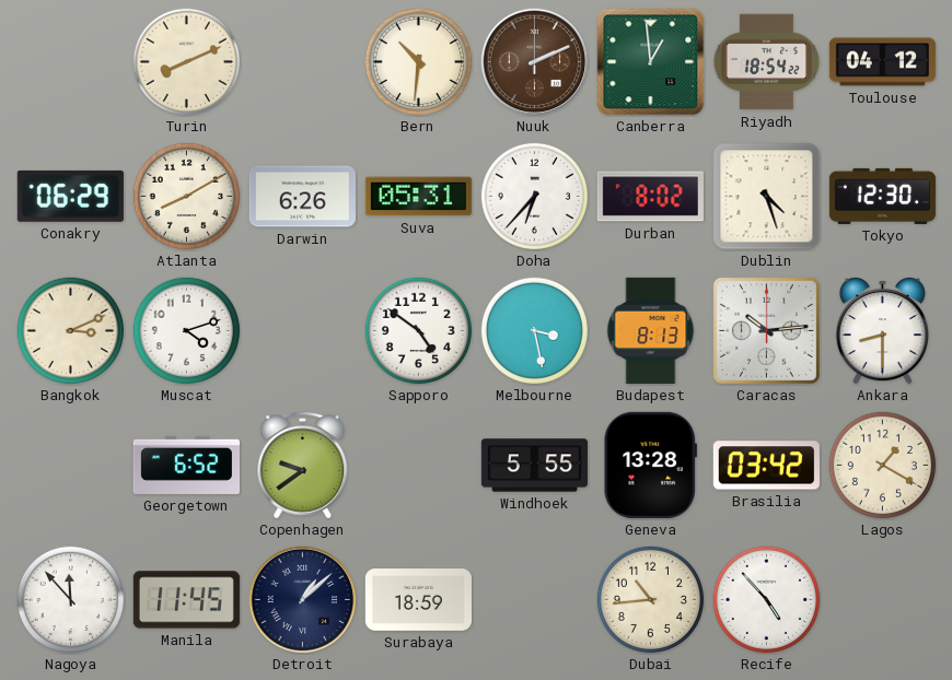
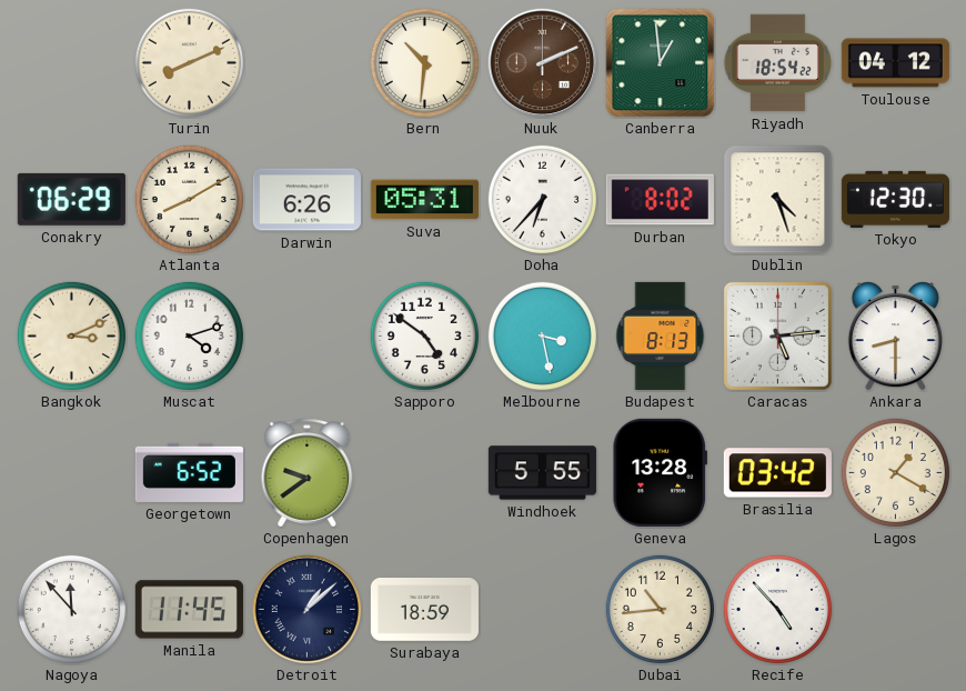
Caracas: 10:14 -> 5:14
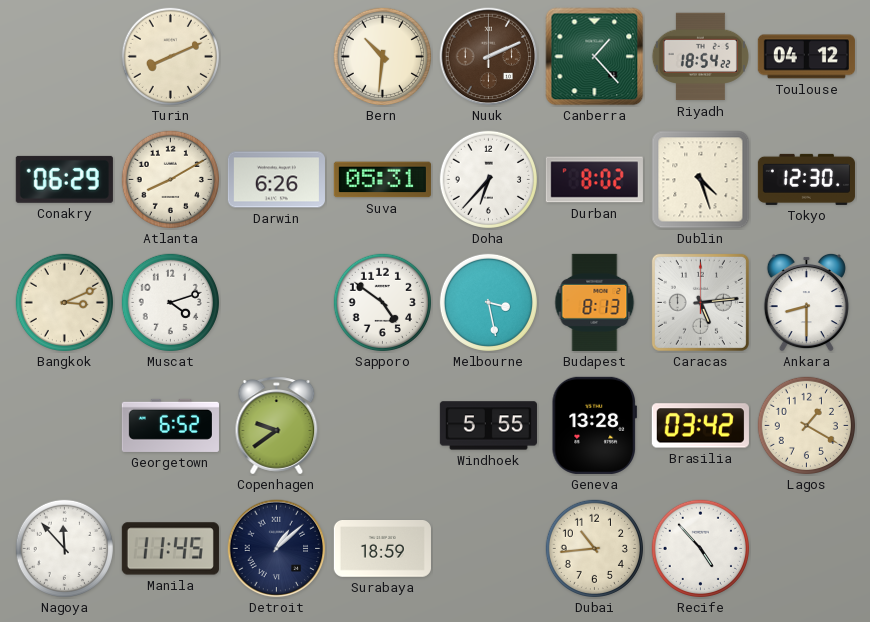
Canberra: 12:59 -> 1:23
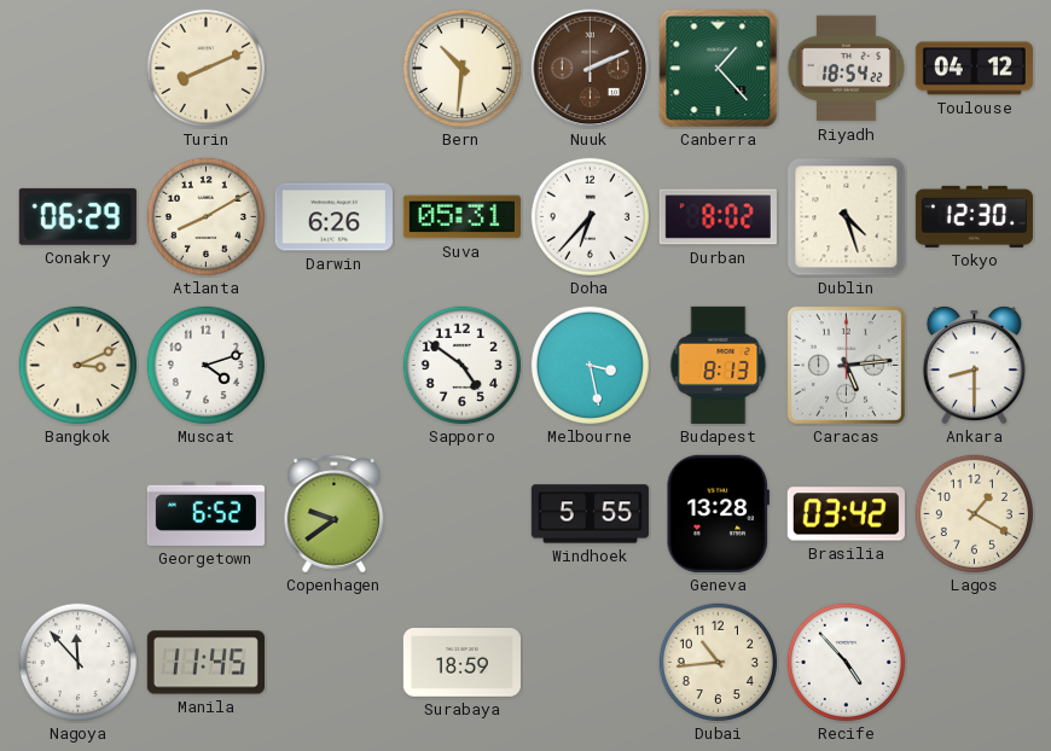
Detroit: 1:08 -> none
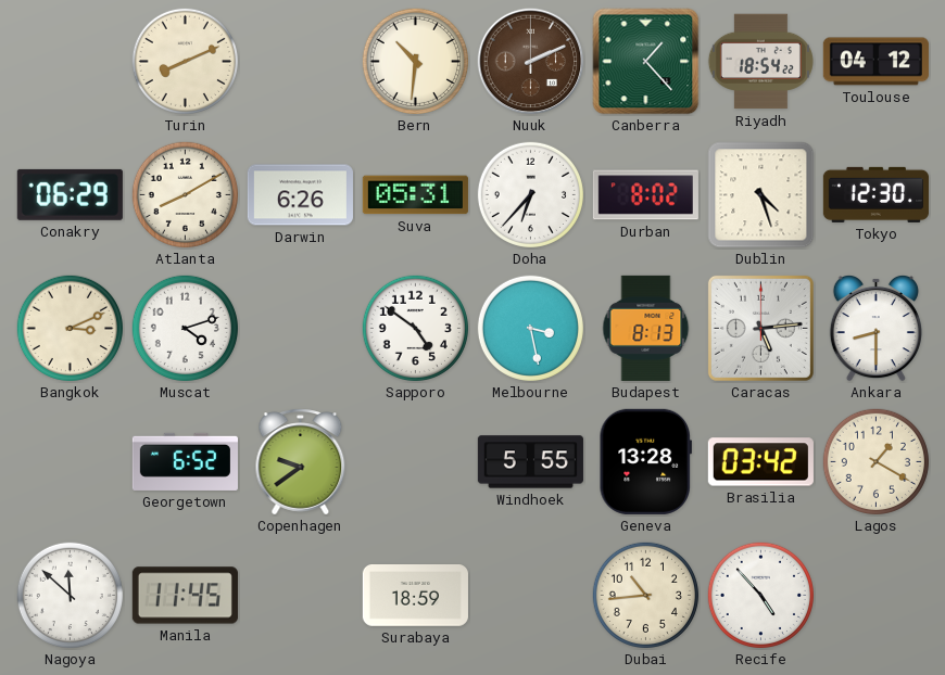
Nagoya: 11:53 -> 11:52
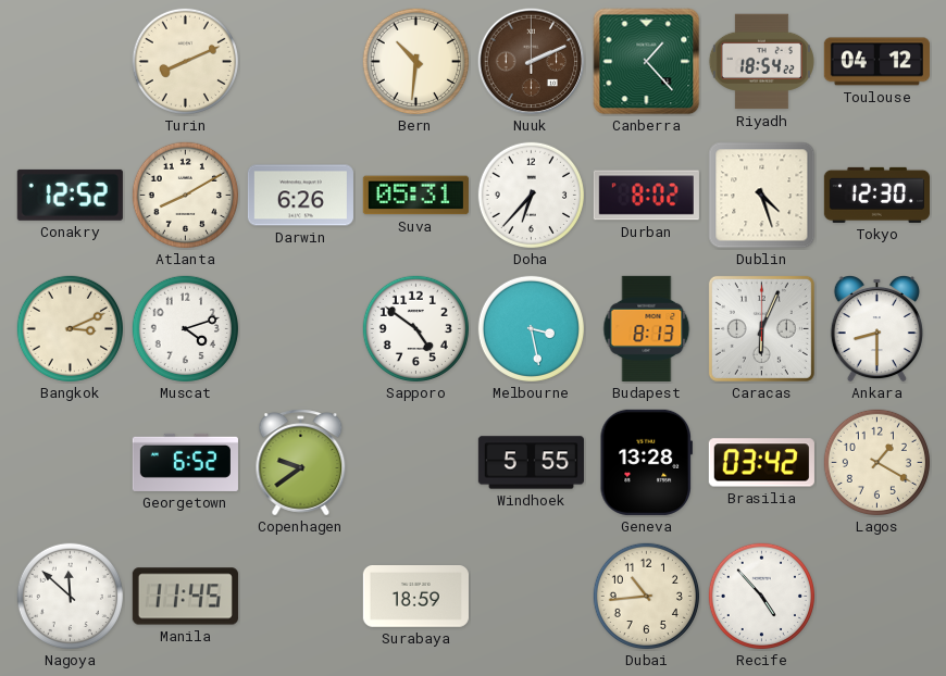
Conakry: 06:29 -> 12:52
Caracas: 5:14 -> 6:04
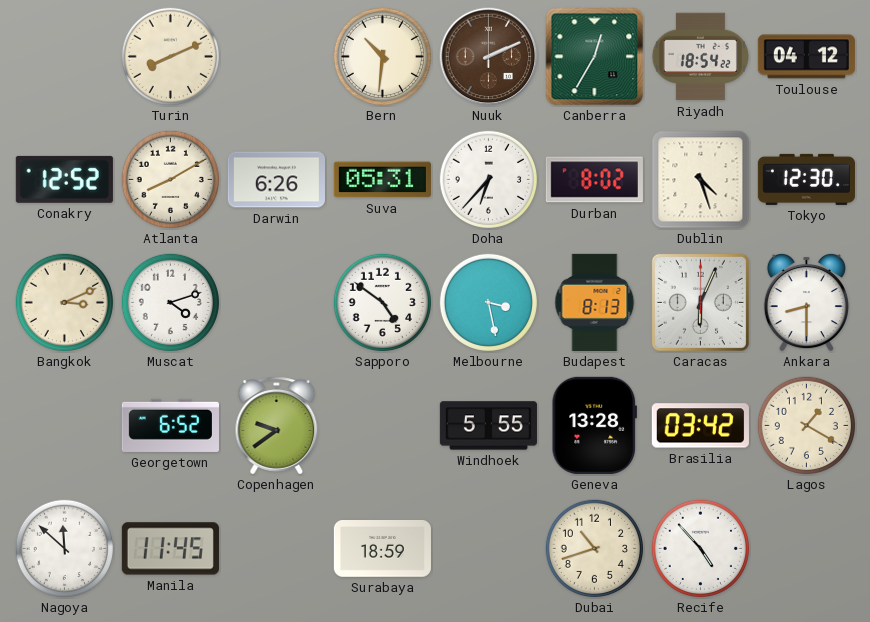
Canberra: 1:23 -> 12:35
Dubai: 10:44 -> 10:42
